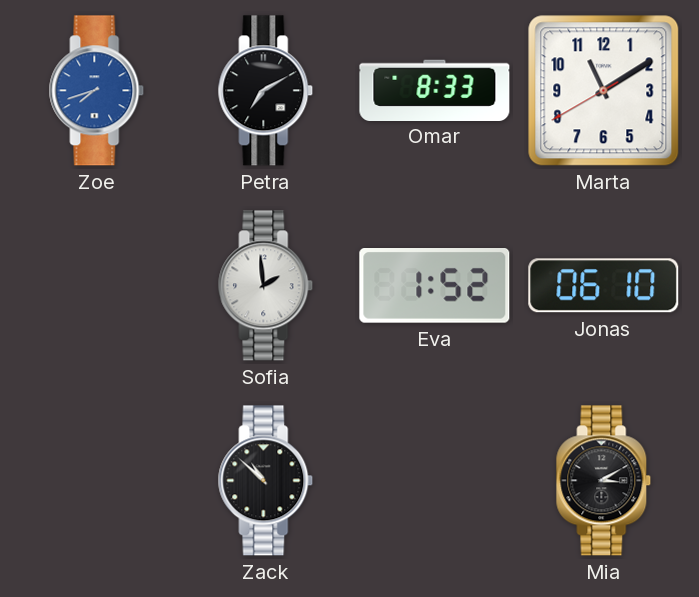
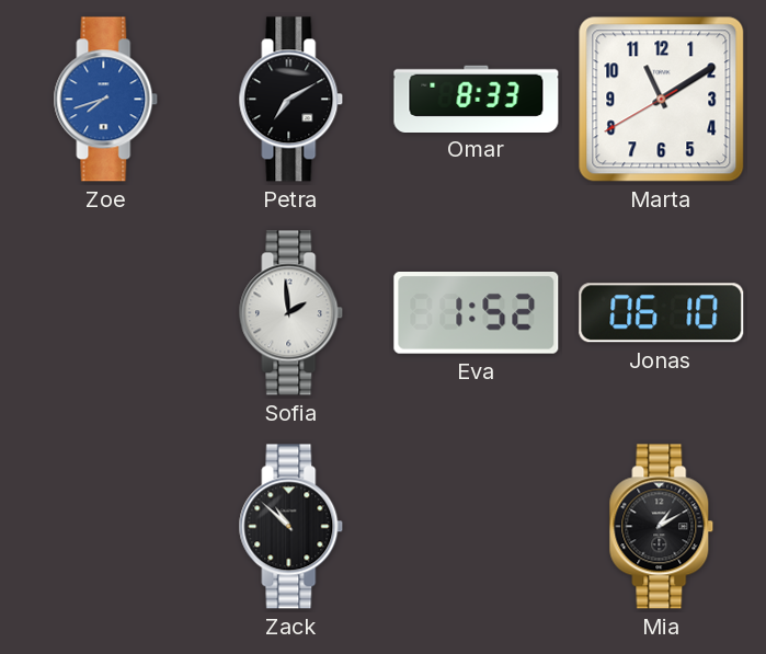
Mia: 3:10 -> 1:10
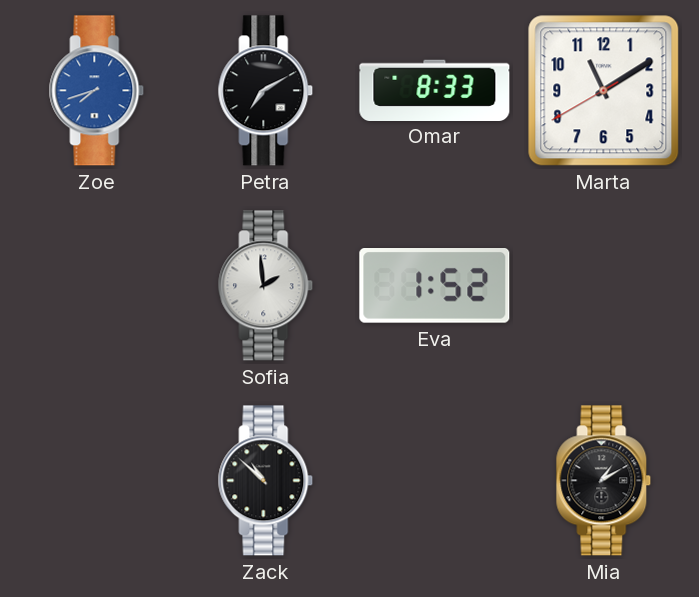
Jonas: 06:10 -> none
